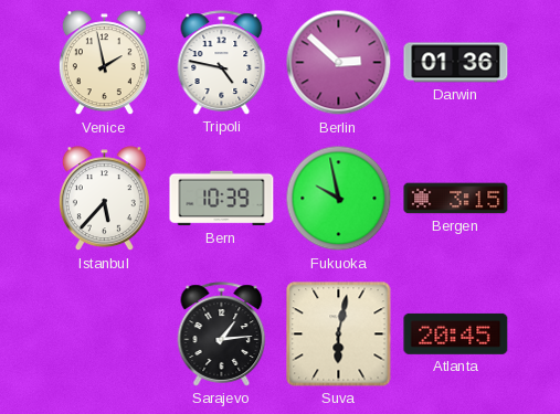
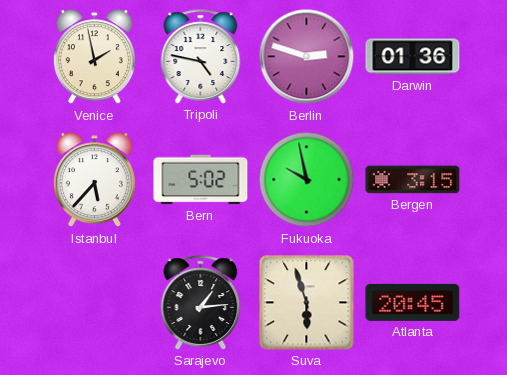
Berlin: 2:52 -> 2:48
Bern: 10:39 -> 5:02
Suva: 6:02 -> 5:57
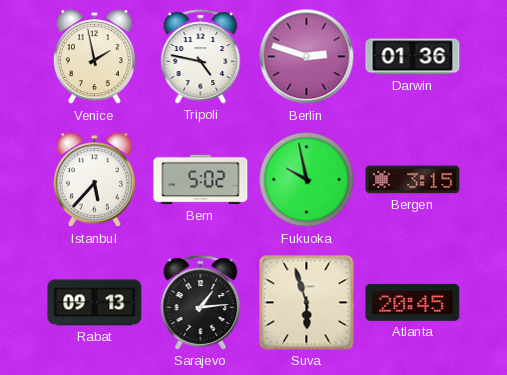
Rabat: none -> 09:13
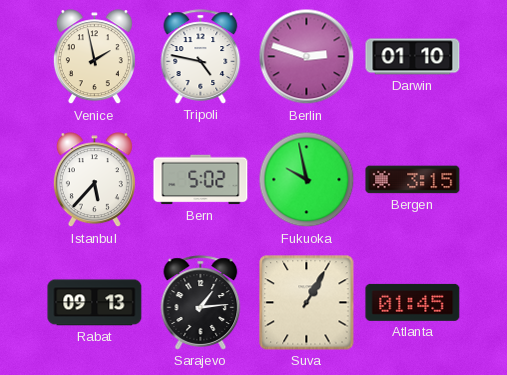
Darwin: 01:36 -> 01:10
Suva: 5:57 -> 1:05
Atlanta: 20:45 -> 01:45
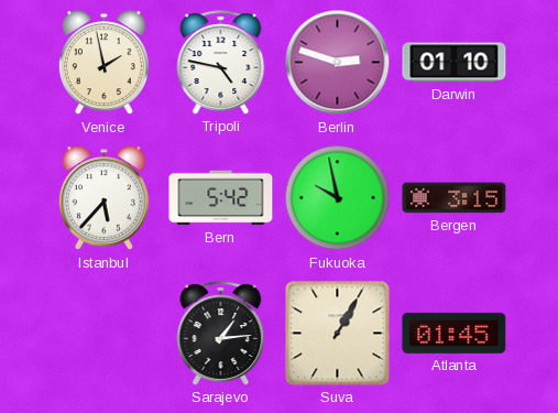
Bern: 5:02 -> 5:42
Rabat: 09:13 -> none
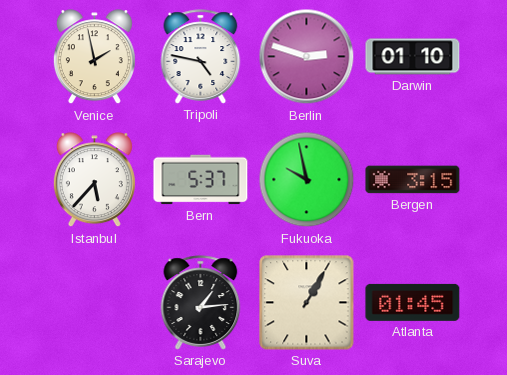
Bern: 5:42 -> 5:37
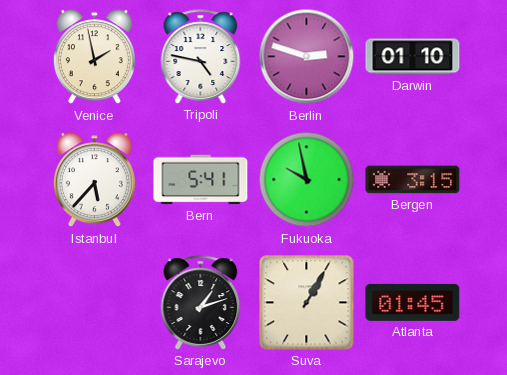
Bern: 5:37 -> 5:41
Sarajevo: 1:14 -> 1:12
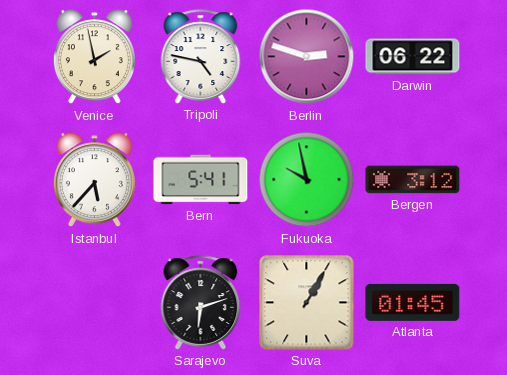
Darwin: 01:10 -> 06:22
Bergen: 3:15 -> 3:12
Sarajevo: 1:12 -> 6:12
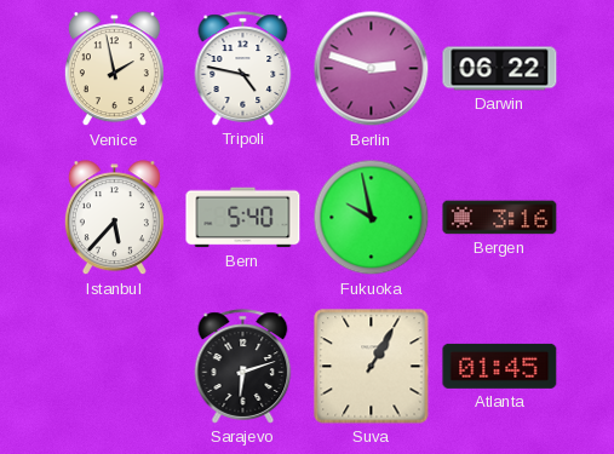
Bern: 5:41 -> 5:40
Bergen: 3:12 -> 3:16
